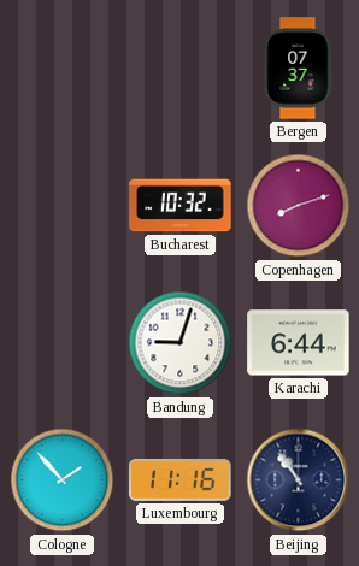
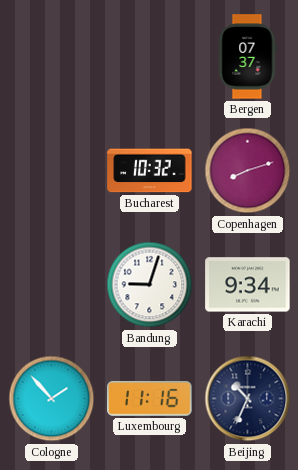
Karachi: 6:44 -> 9:34
Beijing: 10:54 -> 10:34
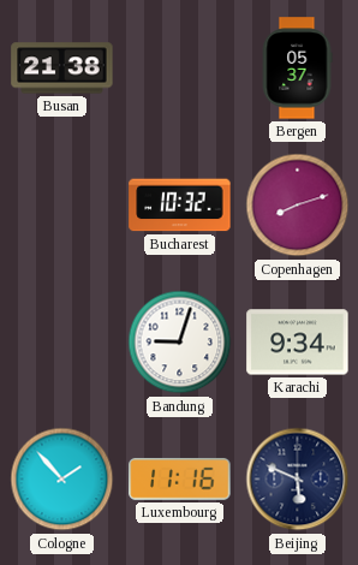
Busan: none -> 21:38
Bergen: 07:37 -> 05:37
Beijing: 10:34 -> 5:49
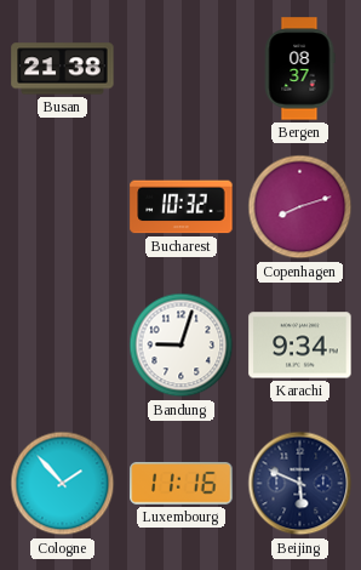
Bergen: 05:37 -> 08:37
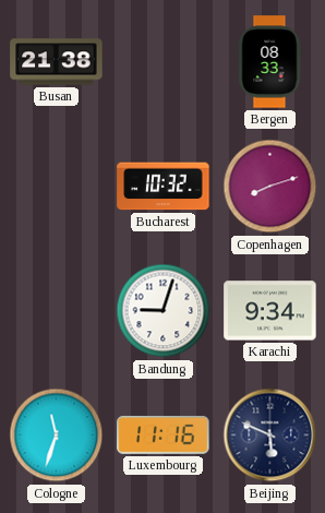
Bergen: 08:37 -> 08:33
Cologne: 1:53 -> 11:33
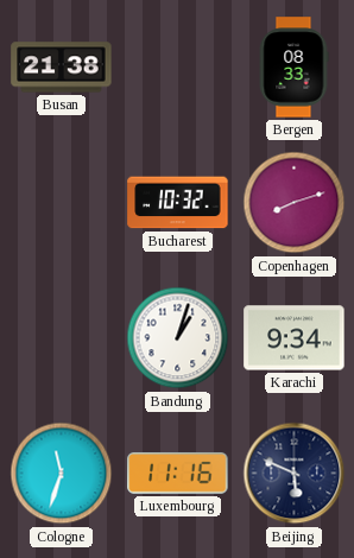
Bandung: 9:03 -> 1:03
